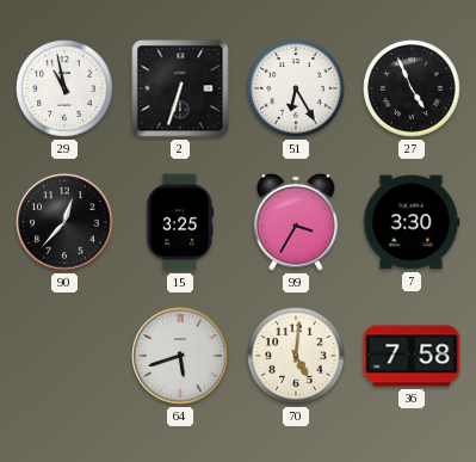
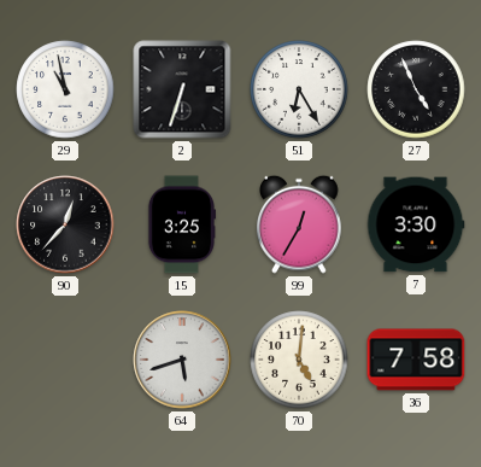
99: 3:35 -> 12:35
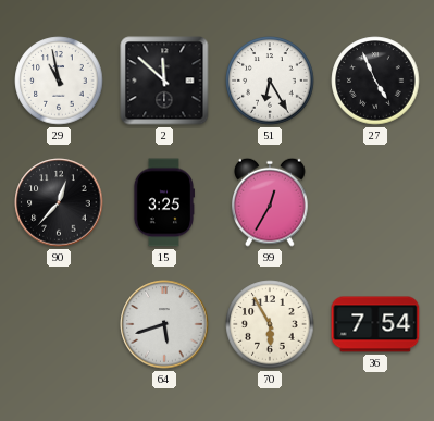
2: 6:33 -> 11:52
7: 3:30 -> none
70: 5:01 -> 5:55
36: 7:58 -> 7:54
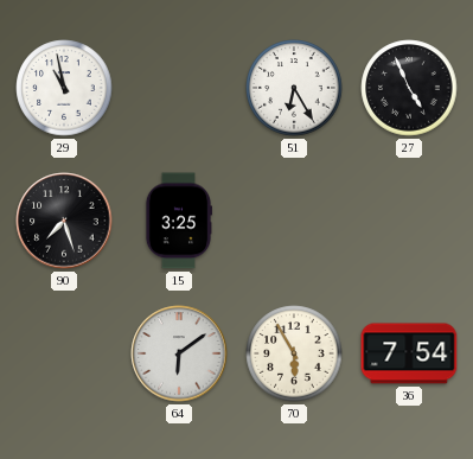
2: 11:52 -> none
90: 12:37 -> 7:27
99: 12:35 -> none
64: 5:42 -> 6:09
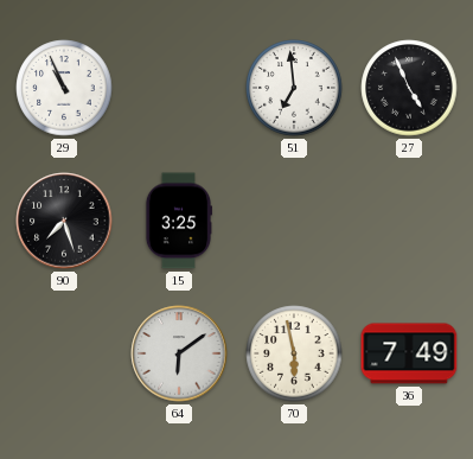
29: 10:58 -> 10:56
51: 6:25 -> 6:59
70: 5:55 -> 5:58
36: 7:54 -> 7:49
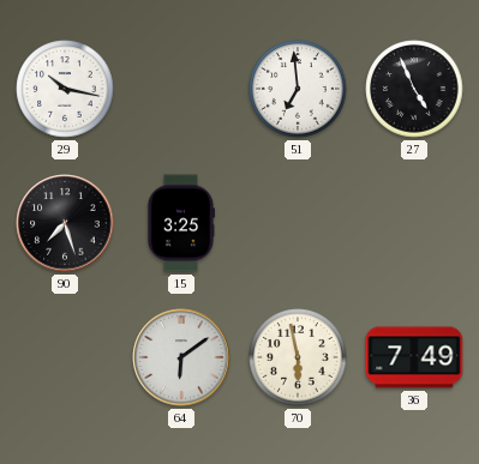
29: 10:56 -> 10:17
